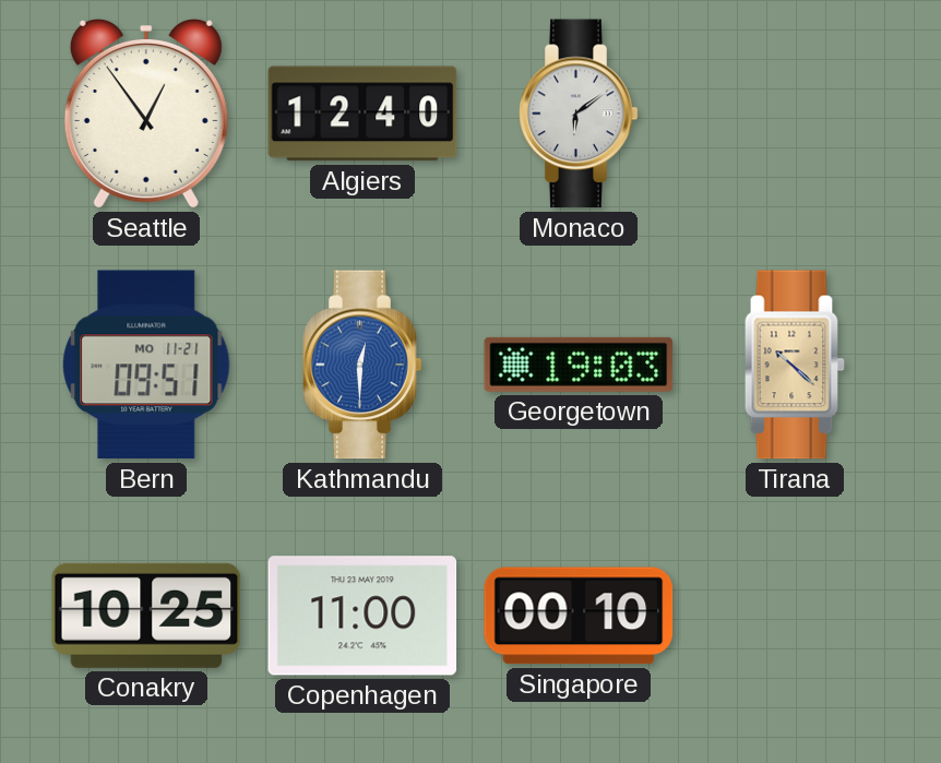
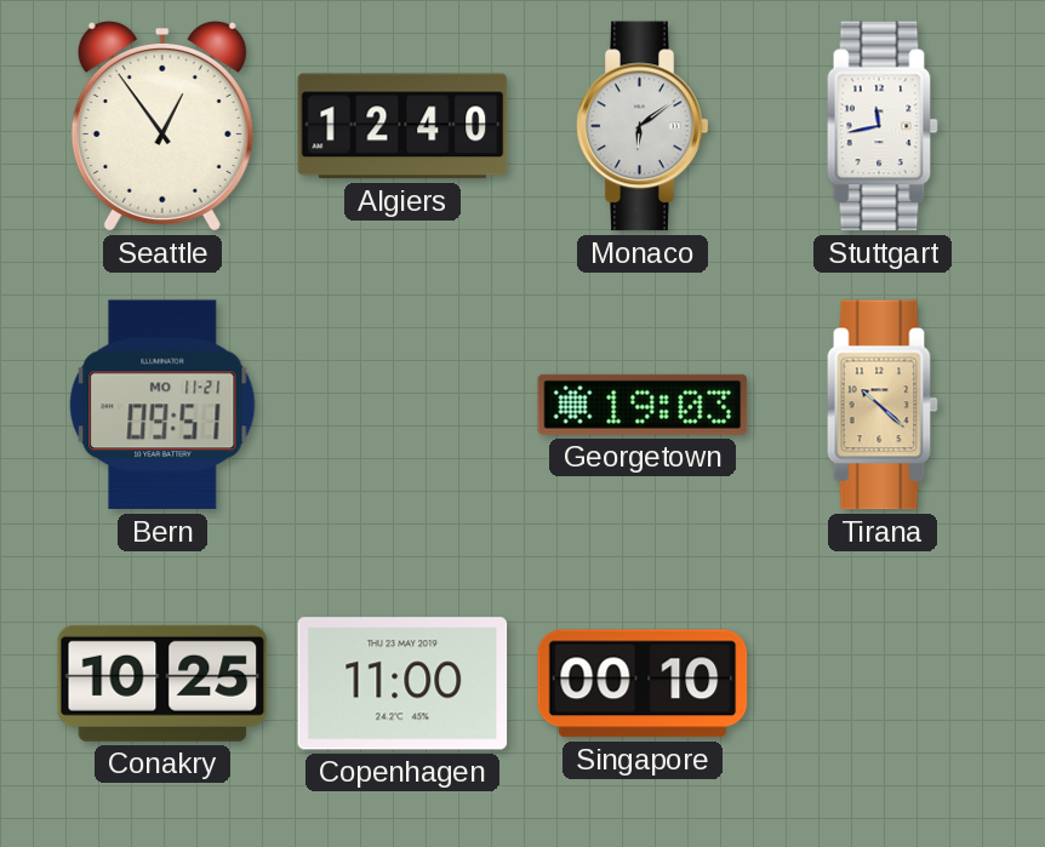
Stuttgart: none -> 11:43
Kathmandu: 12:30 -> none
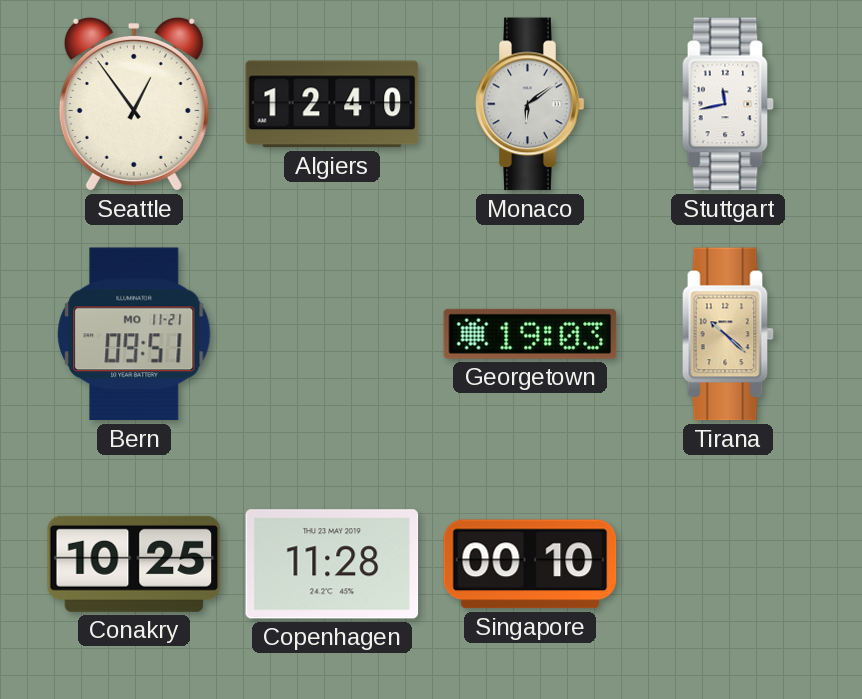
Copenhagen: 11:00 -> 11:28
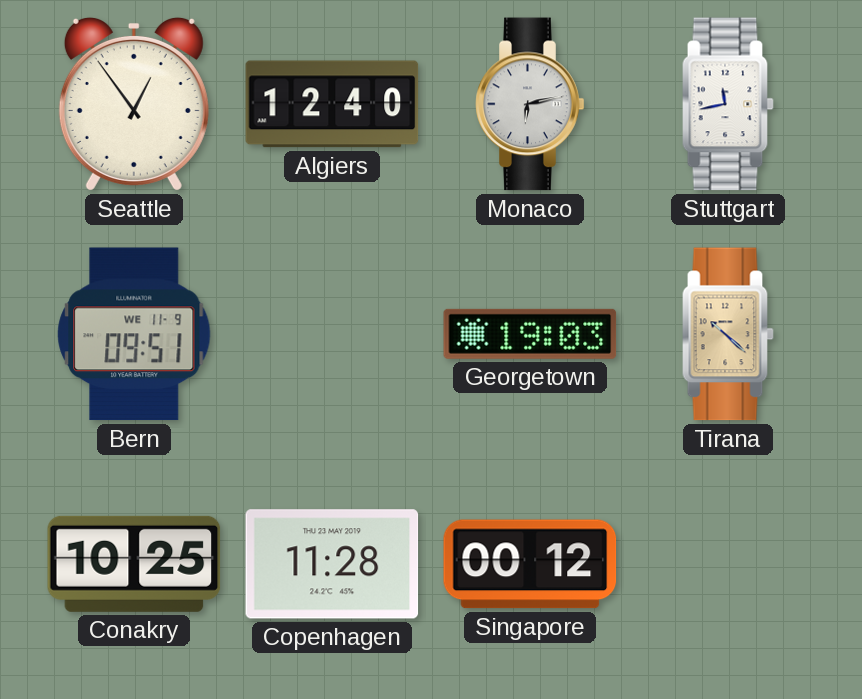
Monaco: 6:09 -> 6:13
Bern date: MO 11-21 -> WE 11-9
Singapore: 00:10 -> 00:12
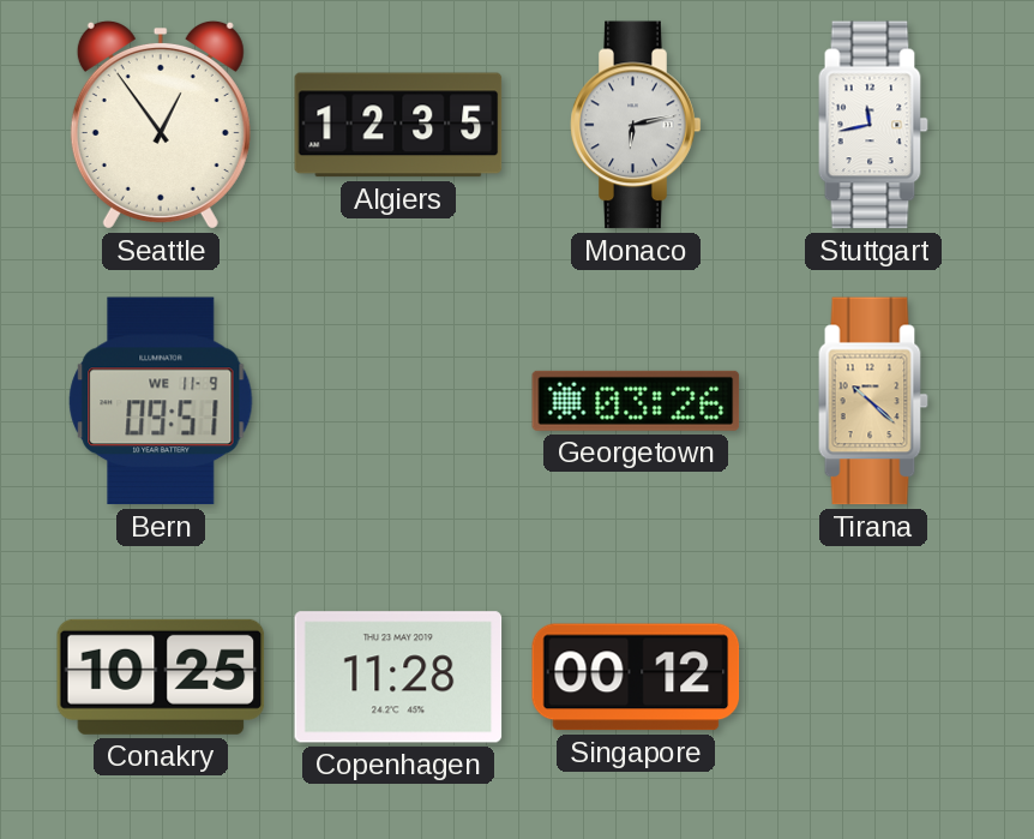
Algiers: 12:40 -> 12:35
Georgetown: 19:03 -> 03:26
